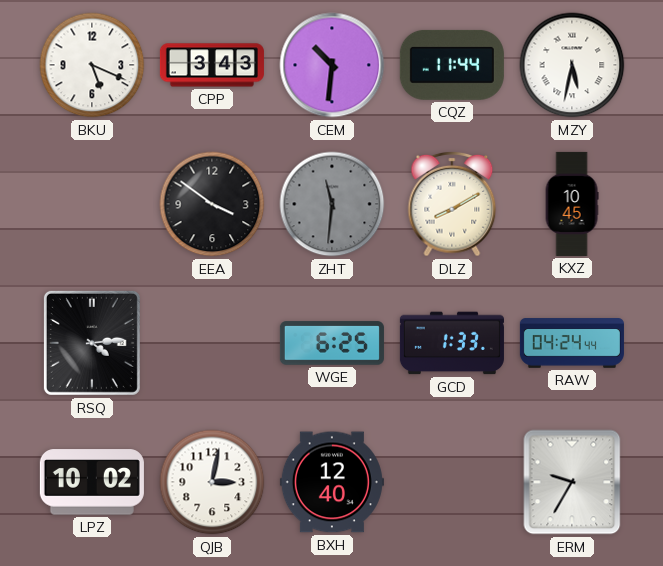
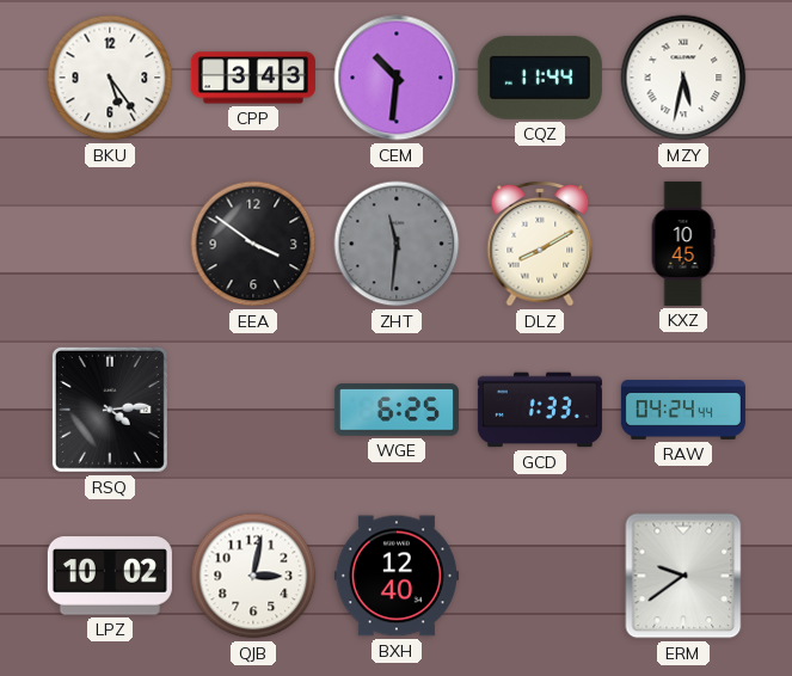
BKU: 5:19 -> 5:24
ERM: 9:35 -> 9:39
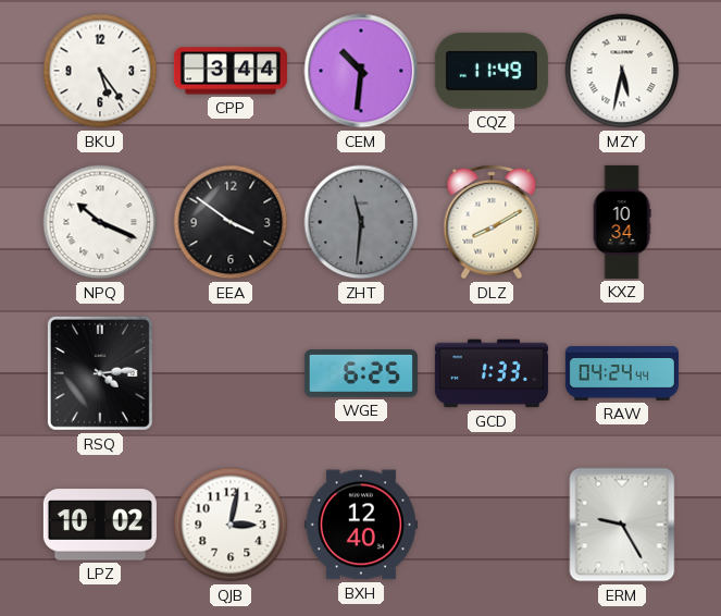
CPP: 3:43 -> 3:44
CQZ: 11:44 -> 11:49
NPQ: none -> 10:19
KXZ: 10:45 -> 10:34
ERM: 9:39 -> 9:25
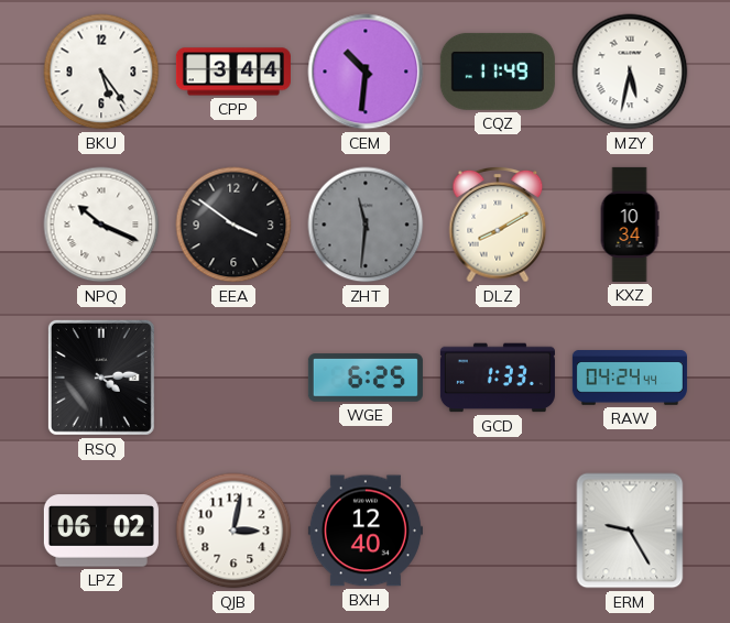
LPZ: 10:02 -> 06:02
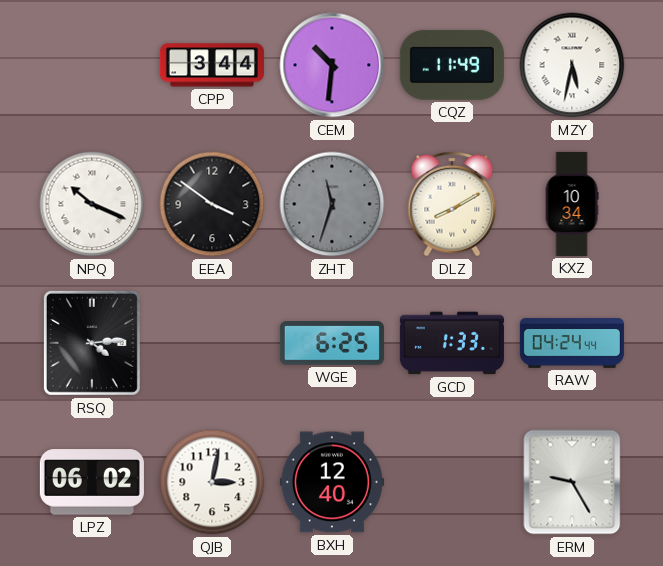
BKU: 5:24 -> none
ZHT: 11:31 -> 11:33
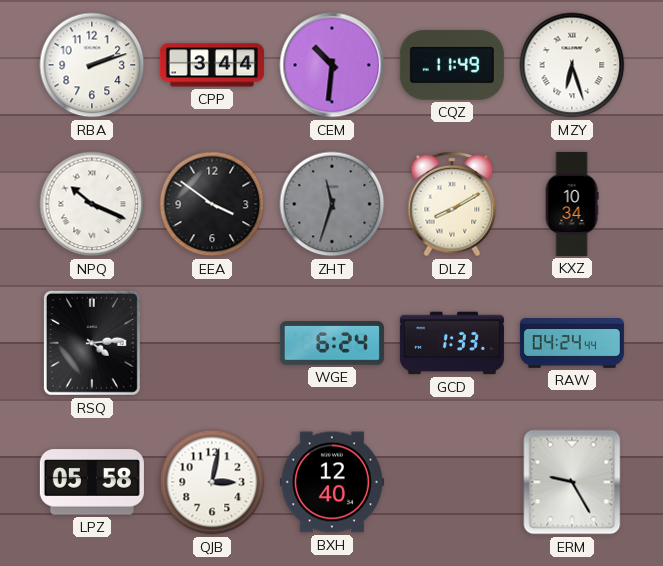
RBA: none -> 2:12
MZY: 5:32 -> 6:27
WGE: 6:25 -> 6:24
LPZ: 06:02 -> 05:58
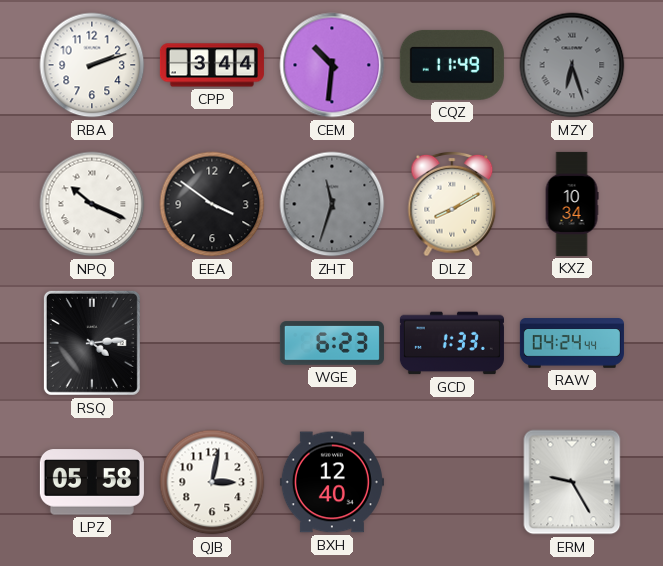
MZY dial: white -> grey
WGE: 6:24 -> 6:23
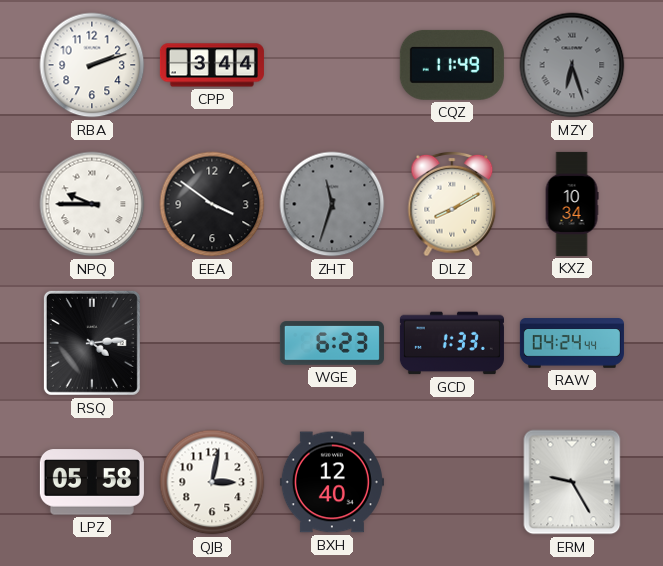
CEM: 10:31 -> none
NPQ: 10:19 -> 9:45
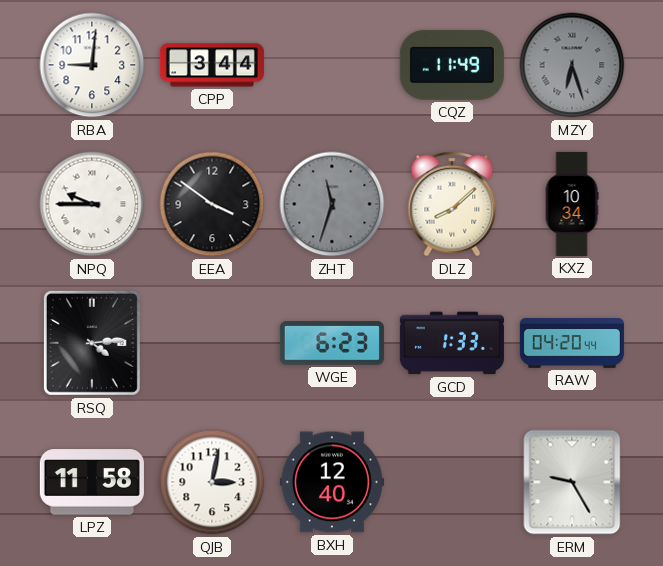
RBA: 2:12 -> 9:01
DLZ: 8:10 -> 8:08
RAW: 04:24 -> 04:20
LPZ: 05:58 -> 11:58
